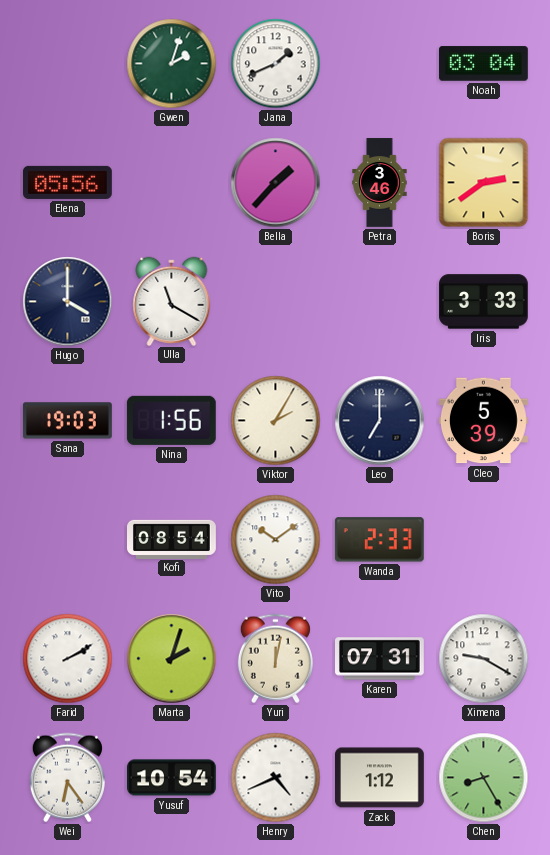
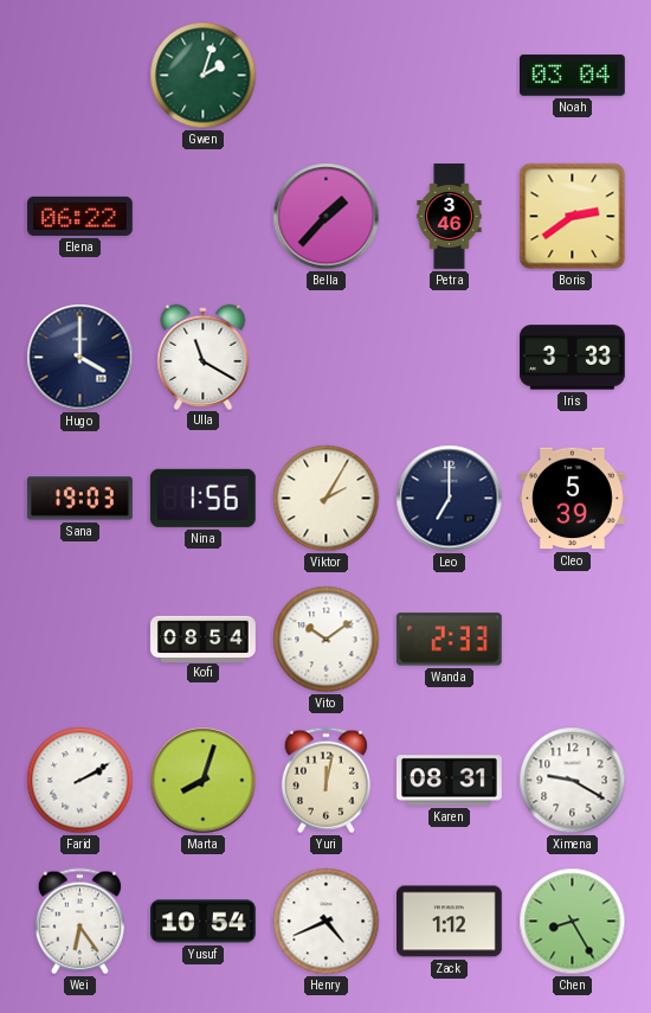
Jana: 1:41 -> none
Elena: 05:56 -> 06:22
Marta: 2:03 -> 8:03
Karen: 07:31 -> 08:31
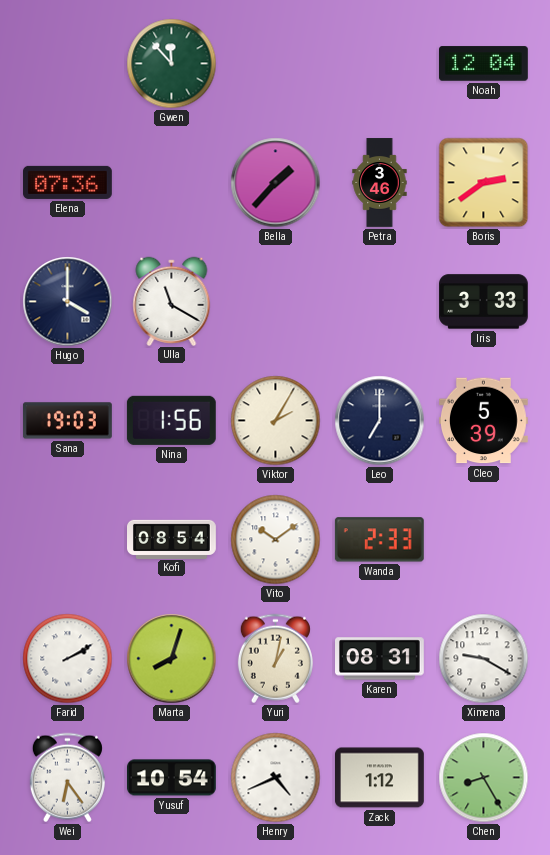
Gwen: 2:03 -> 11:53
Noah: 03:04 -> 12:04
Elena: 06:22 -> 07:36
Yuri: 12:02 -> 1:02
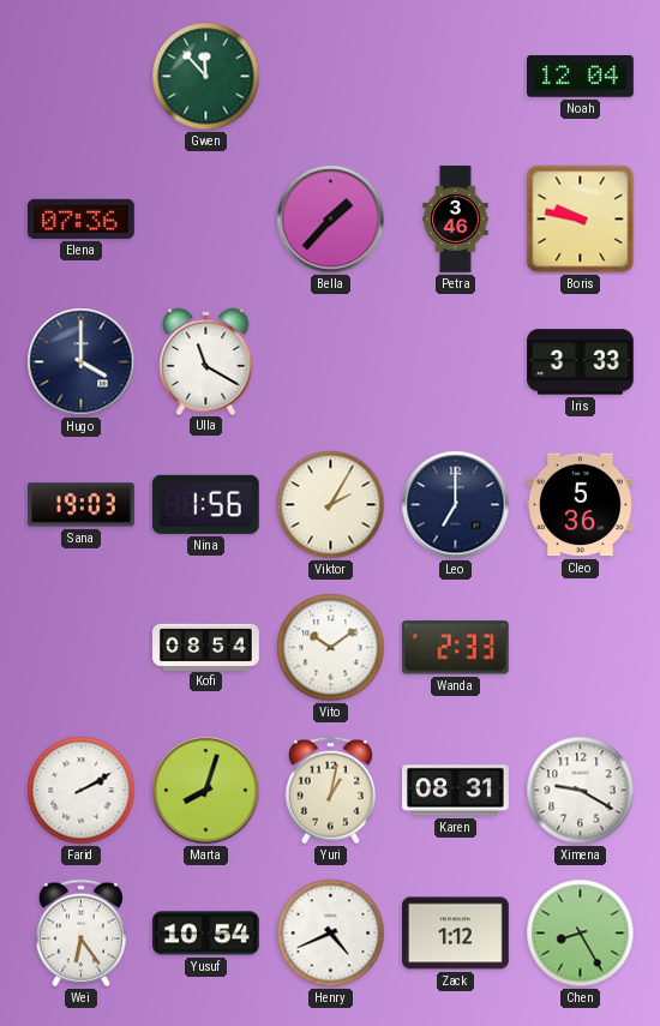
Boris: 2:39 -> 9:47
Cleo: 5:39 -> 5:36
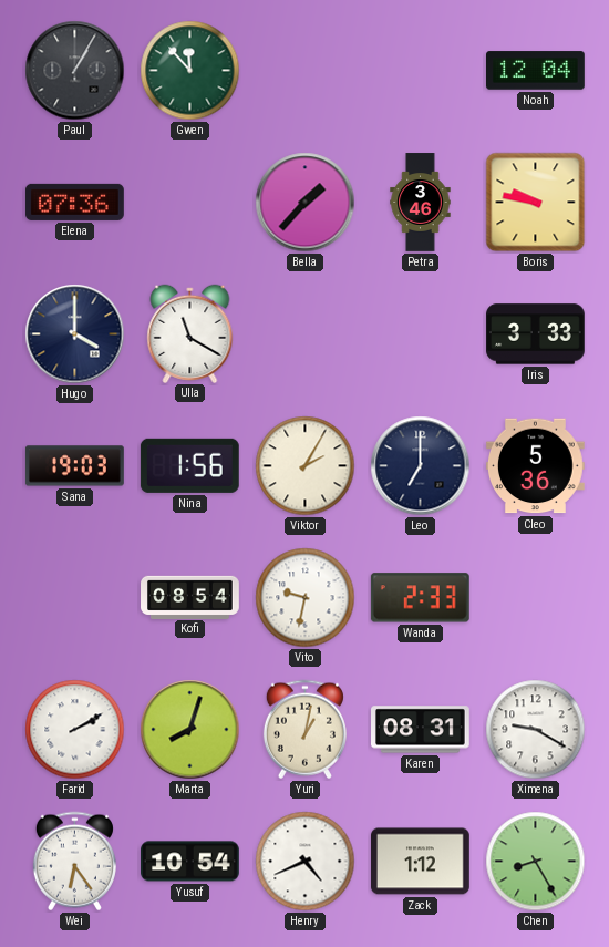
Paul: none -> 1:05
Vito: 10:09 -> 9:32
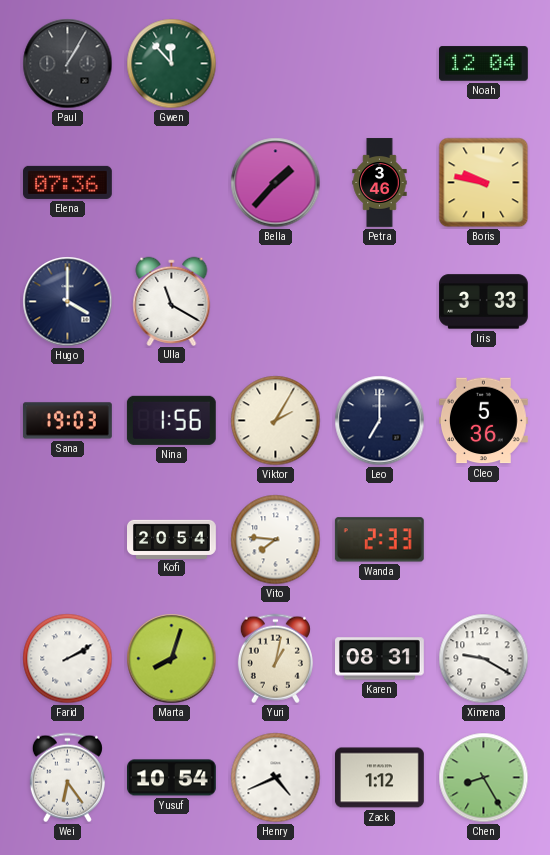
Kofi: 08:54 -> 20:54
Vito: 9:32 -> 7:46
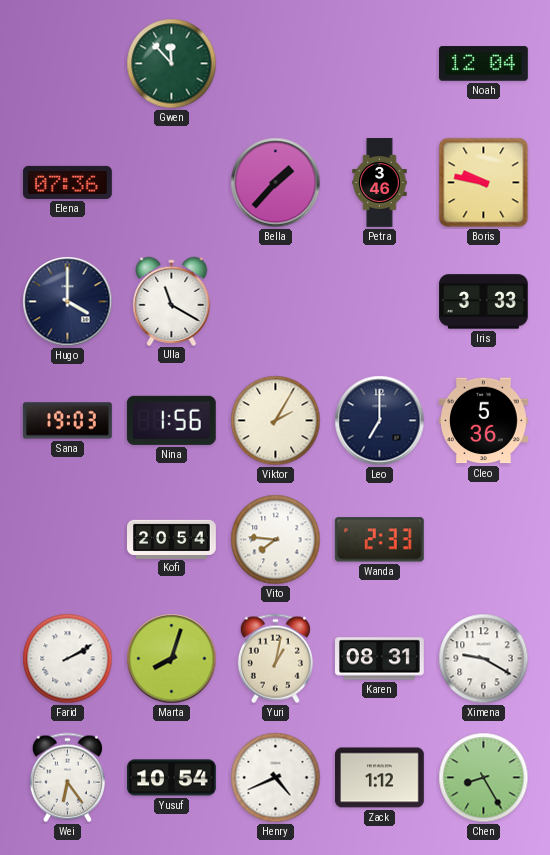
Paul: 1:05 -> none
